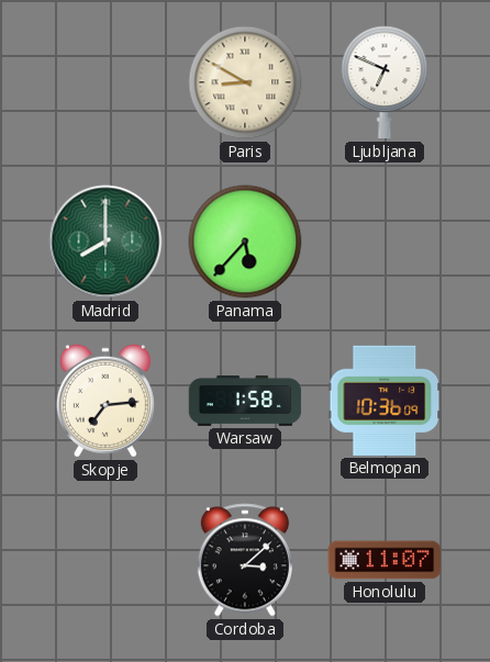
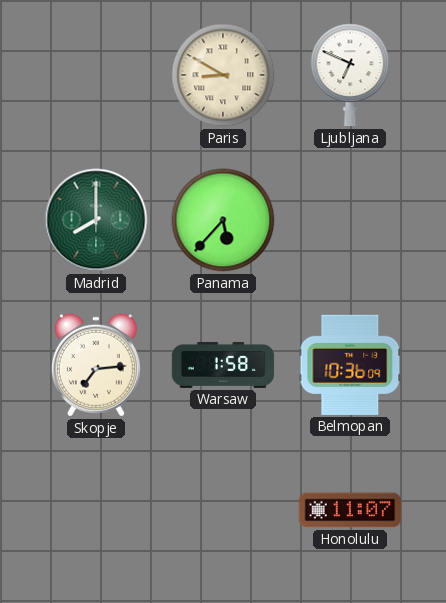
Cordoba: 3:08 -> none
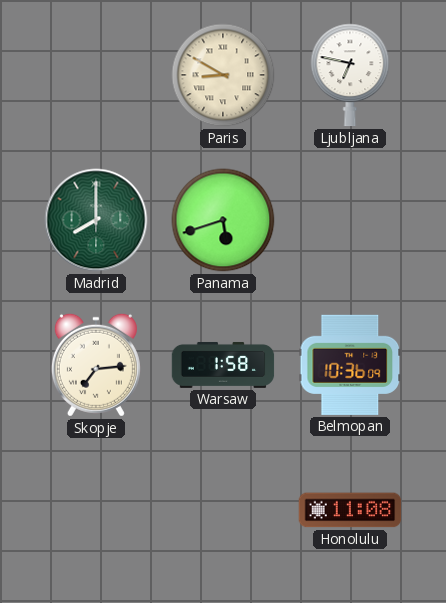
Ljubljana: 6:49 -> 6:47
Panama: 5:37 -> 5:42
Honolulu: 11:07 -> 11:08
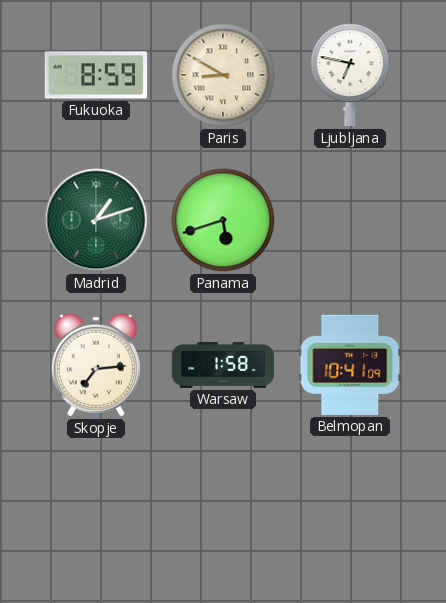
Fukuoka: none -> 8:59
Madrid: 8:00 -> 1:12
Belmopan: 10:36 -> 10:41
Honolulu: 11:08 -> none
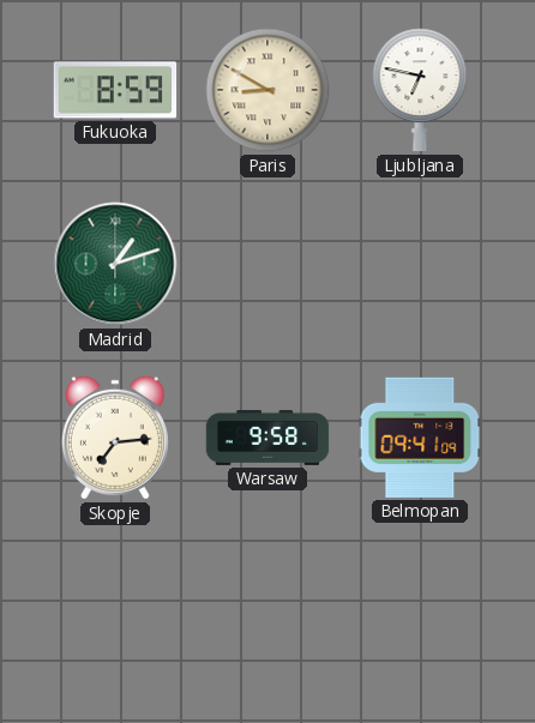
Panama: 5:42 -> none
Warsaw: 1:58 -> 9:58
Belmopan: 10:41 -> 09:41
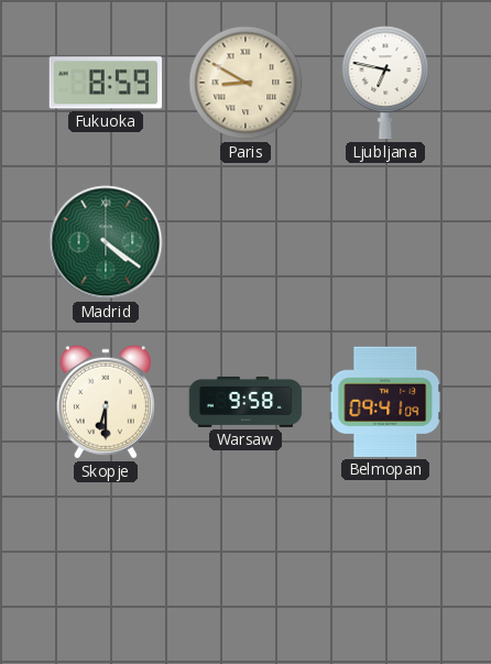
Madrid: 1:12 -> 4:21
Skopje: 7:14 -> 6:30
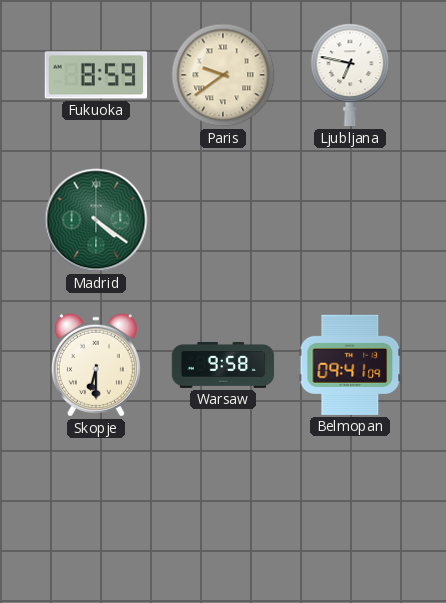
Paris: 8:50 -> 9:39
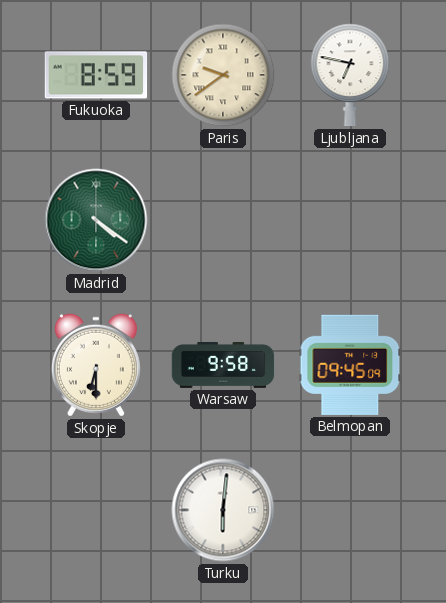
Belmopan: 09:41 -> 09:45
Turku: none -> 6:01
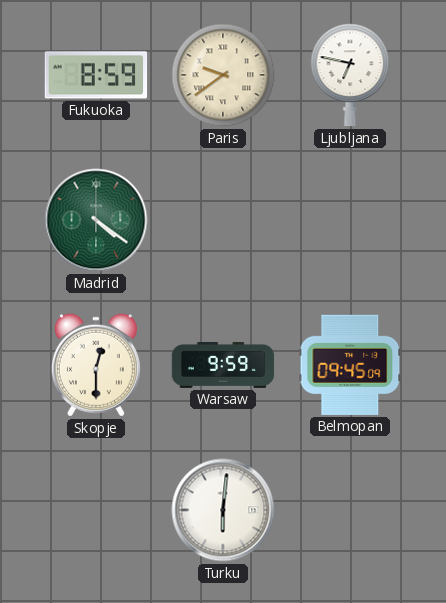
Skopje: 6:30 -> 12:30
Warsaw: 9:58 -> 9:59
